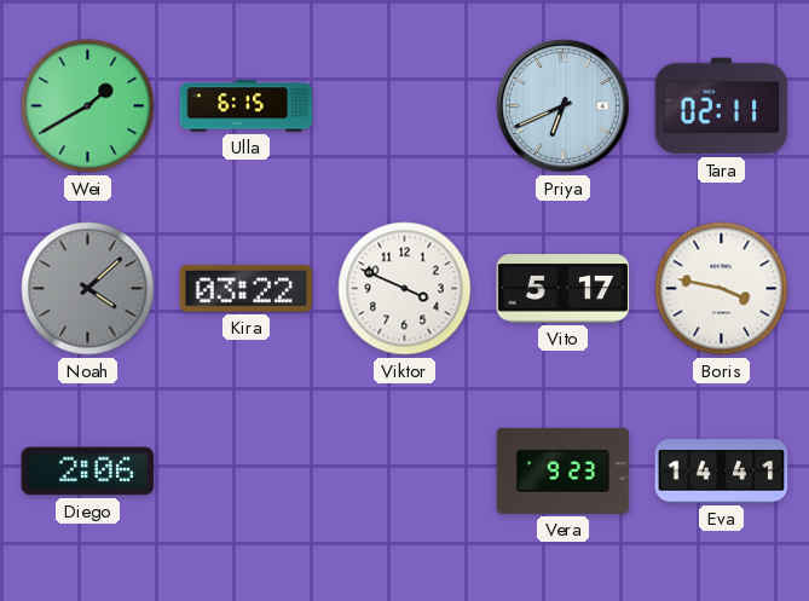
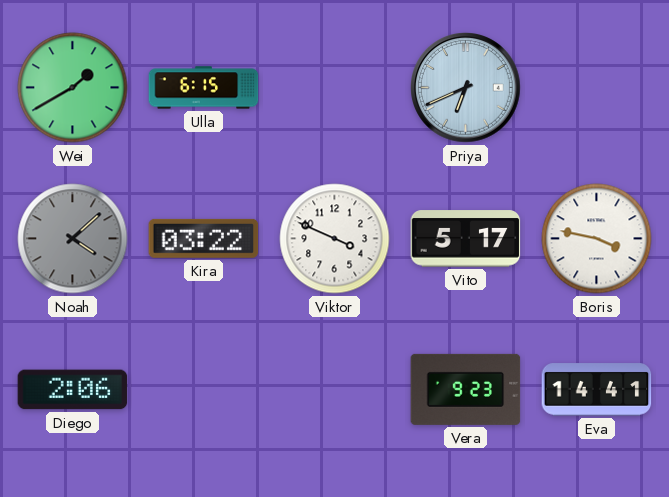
Tara: 02:11 -> none
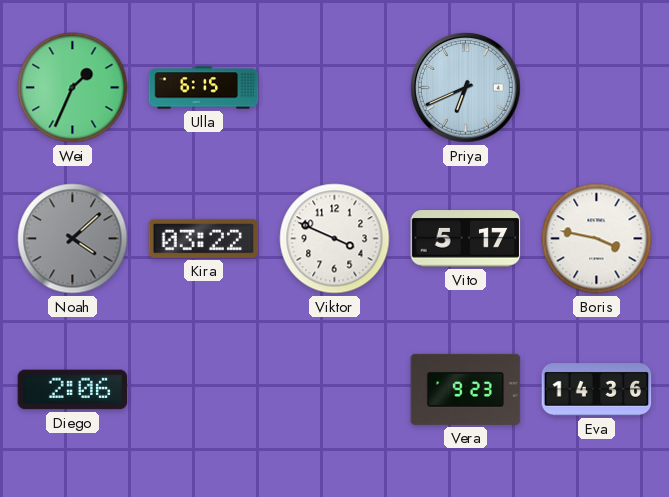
Wei: 1:40 -> 1:34
Eva: 14:41 -> 14:36
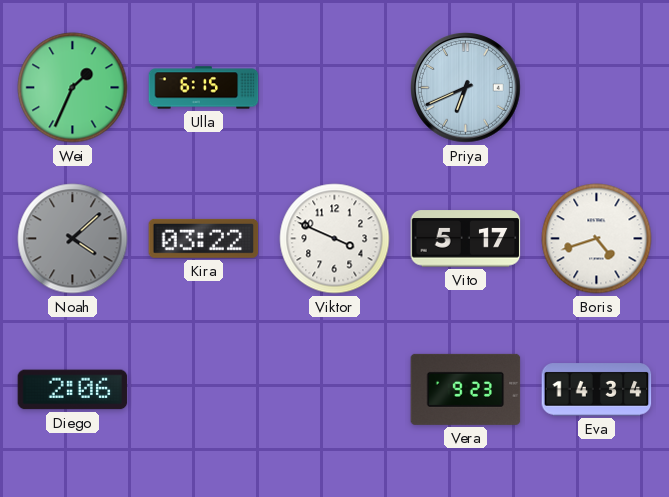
Boris: 3:47 -> 4:42
Eva: 14:36 -> 14:34
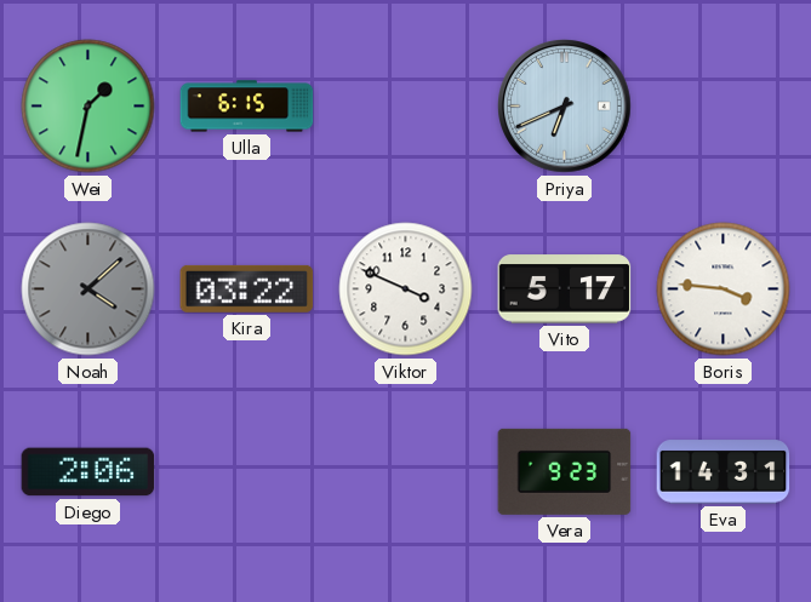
Wei: 1:34 -> 1:32
Boris: 4:42 -> 3:46
Eva: 14:34 -> 14:31
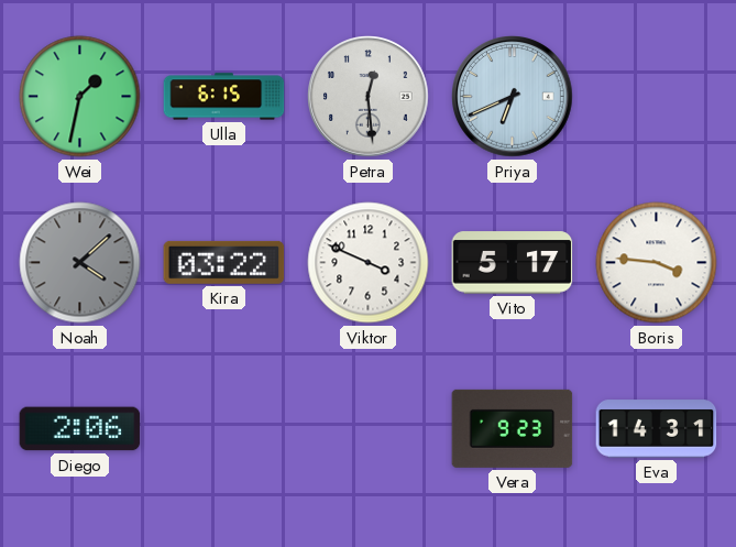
Petra: none -> 12:29
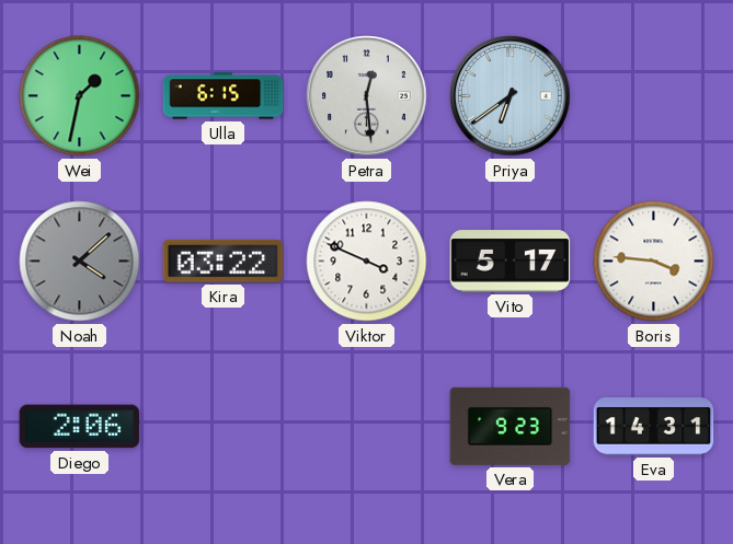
Priya: 6:41 -> 6:39
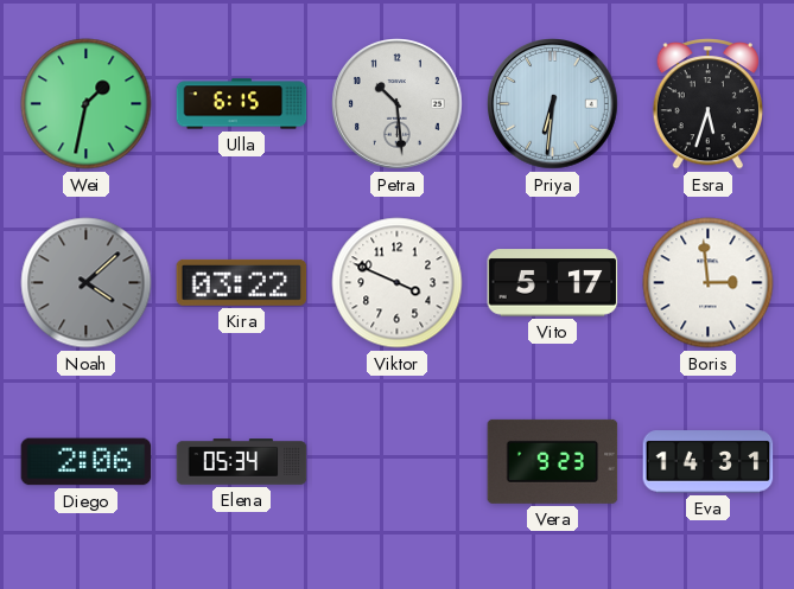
Petra: 12:29 -> 10:29
Priya: 6:39 -> 6:31
Esra: none -> 5:33
Boris: 3:46 -> 2:59
Elena: none -> 05:34
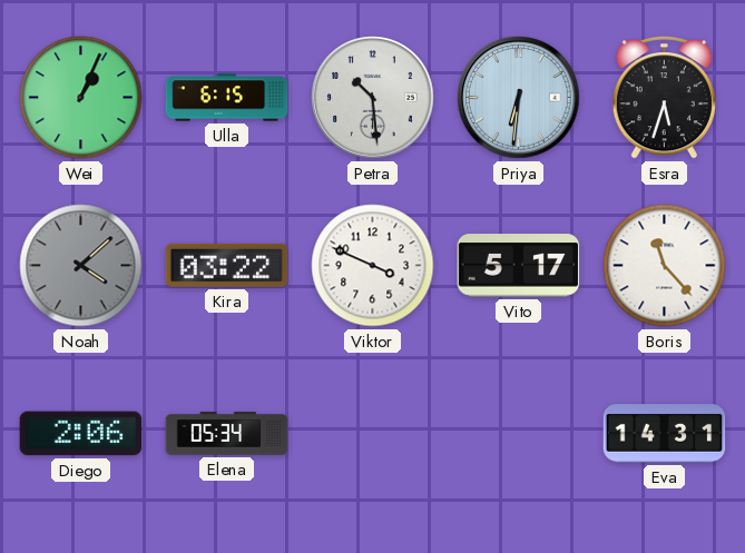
Wei: 1:32 -> 1:04
Boris: 2:59 -> 11:23
Vera: 9:23 -> none
